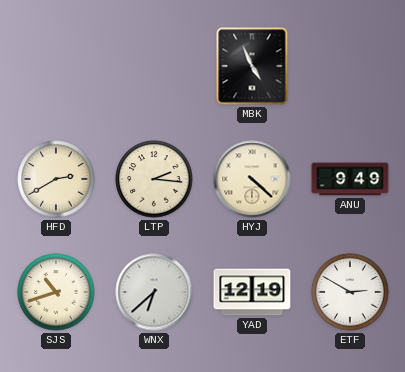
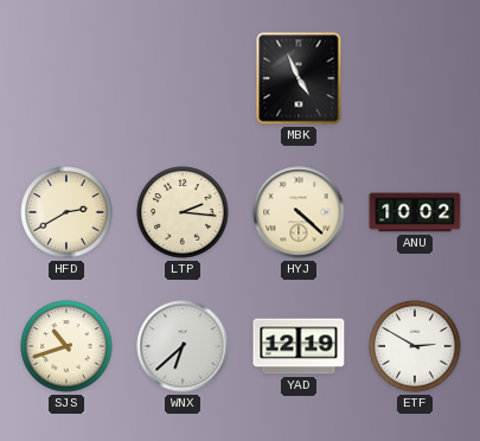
ANU: 9:49 -> 10:02
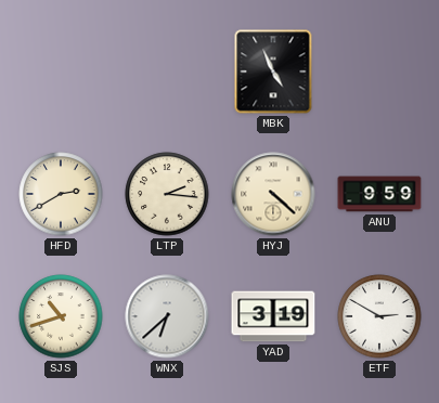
ANU: 10:02 -> 9:59
YAD: 12:19 -> 3:19
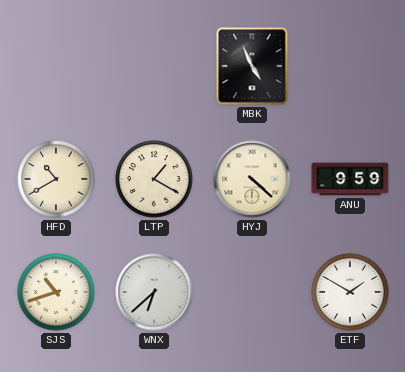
HFD: 2:40 -> 10:40
LTP: 2:16 -> 1:20
YAD: 3:19 -> none
ETF: 2:50 -> 1:50
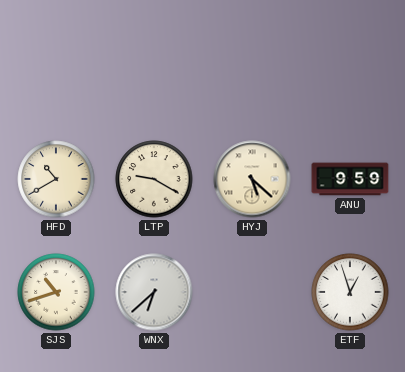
MBK: 4:56 -> none
LTP: 1:20 -> 9:20
HYJ: 4:22 -> 5:22
ETF: 1:50 -> 12:57
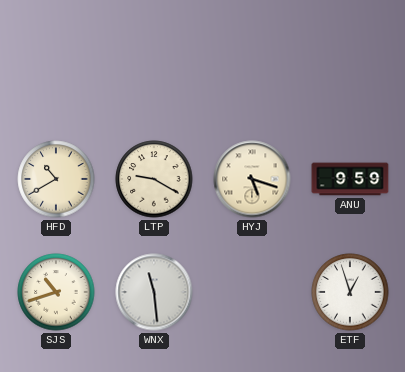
HYJ: 5:22 -> 5:18
WNX: 6:38 -> 11:29
